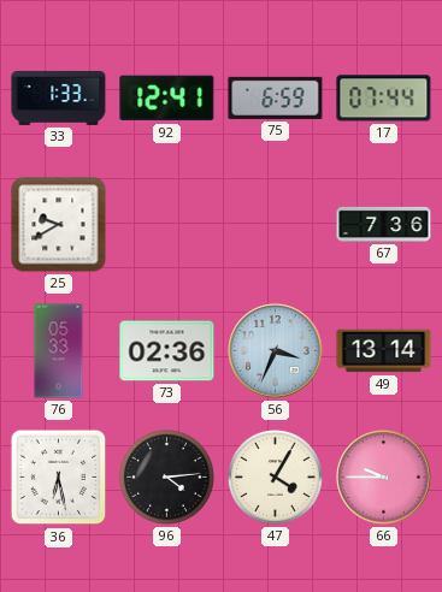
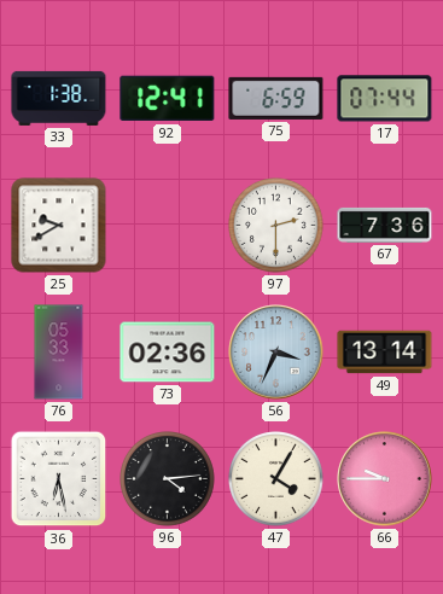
33: 1:33 -> 1:38
97: none -> 2:30
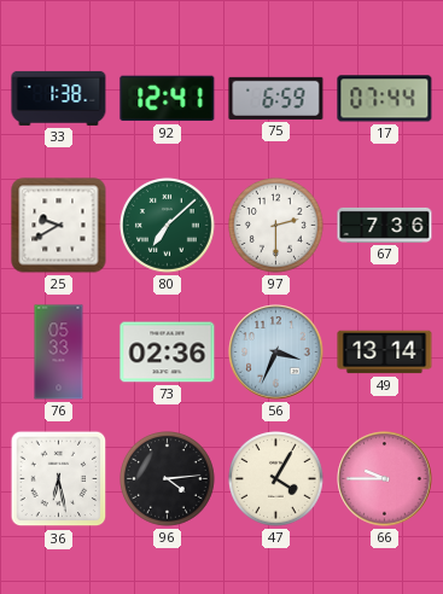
80: none -> 7:08
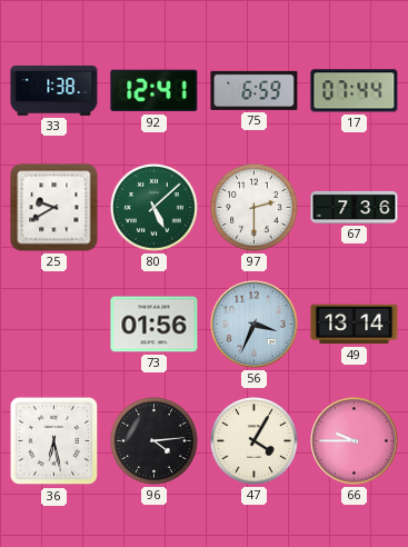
80: 7:08 -> 5:08
76: 05:33 -> none
73: 02:36 -> 01:56
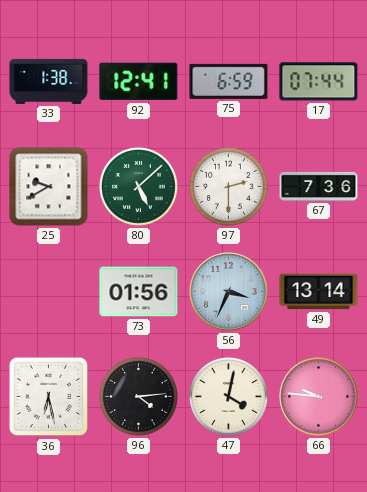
47: 4:05 -> 4:02
66: 9:45 -> 9:46
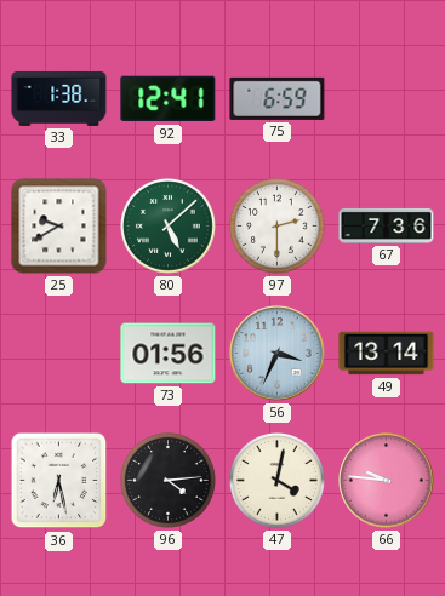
17: 07:44 -> none
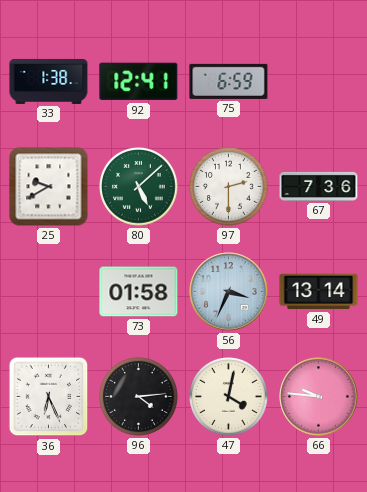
73: 01:56 -> 01:58
36: 6:28 -> 6:26
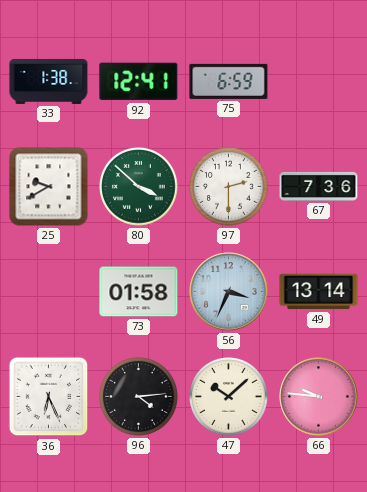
80: 5:08 -> 3:52
47: 4:02 -> 10:08
